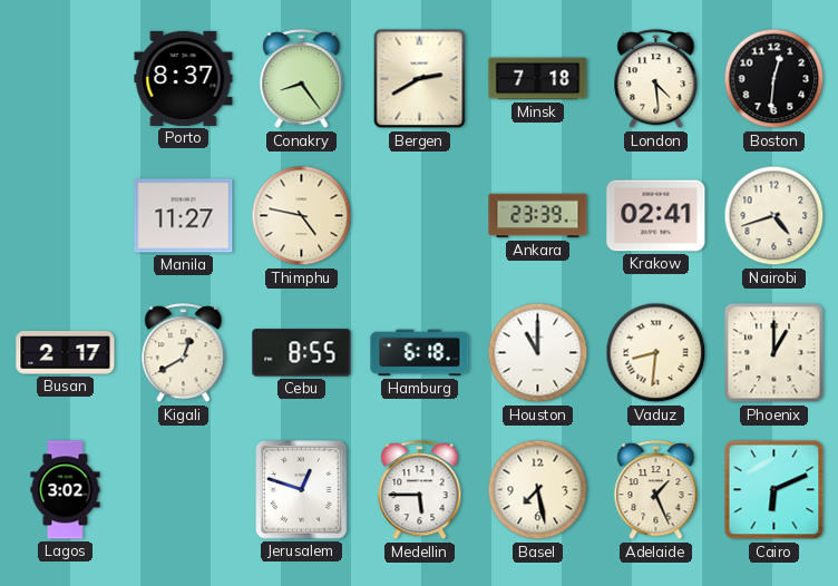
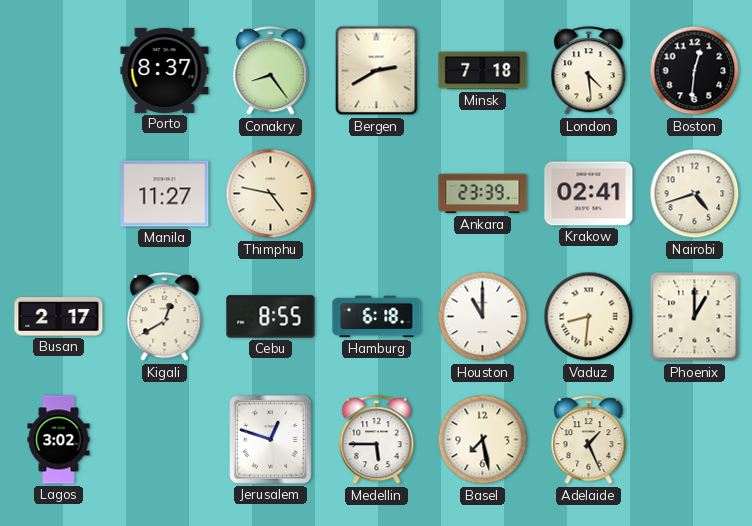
Cairo: 6:11 -> none
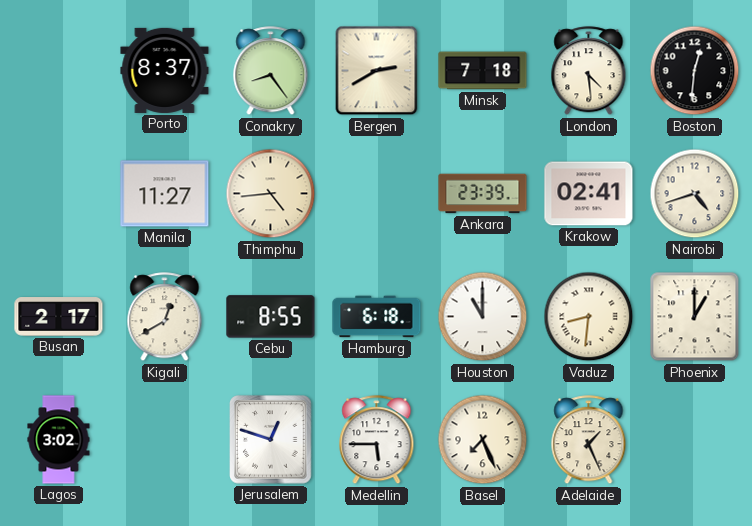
Thimphu: 4:47 -> 4:44
Basel: 7:28 -> 7:26
